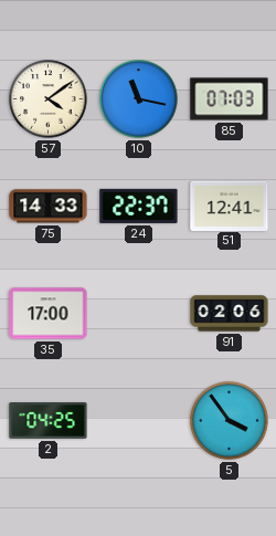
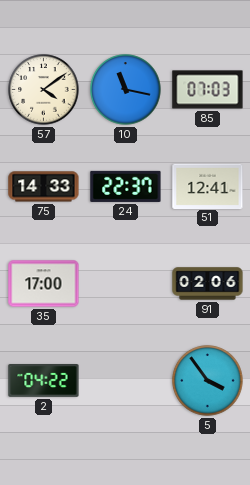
2: 04:25 -> 04:22
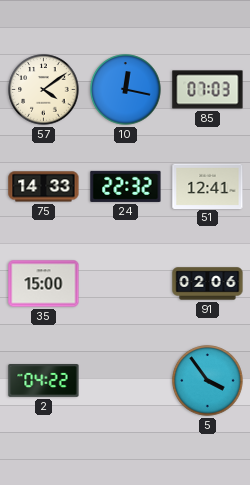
10: 11:17 -> 12:17
24: 22:37 -> 22:32
35: 17:00 -> 15:00
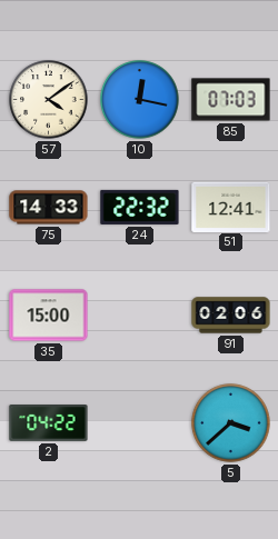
5: 3:54 -> 3:38
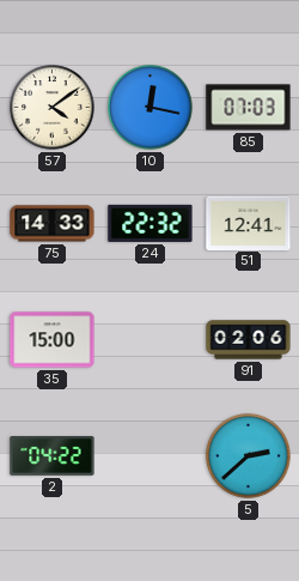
5: 3:38 -> 2:38
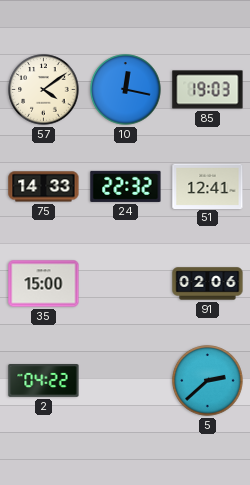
85: 07:03 -> 19:03
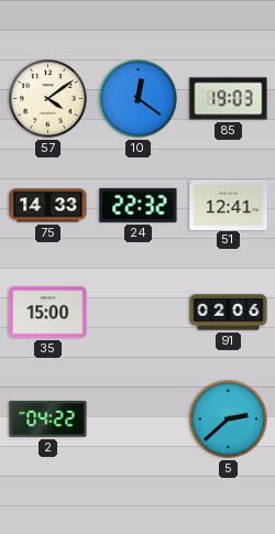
10: 12:17 -> 12:21
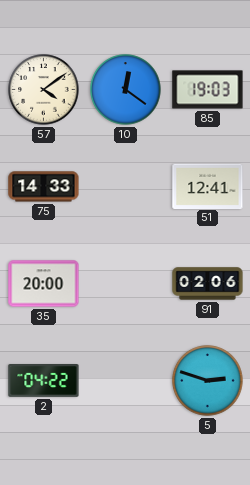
24: 22:32 -> none
35: 15:00 -> 20:00
5: 2:38 -> 2:48
